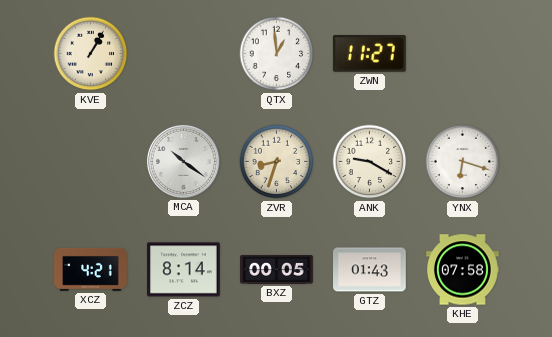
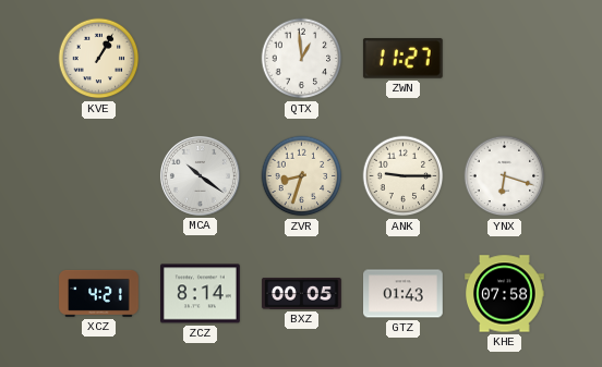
ANK: 9:20 -> 9:15
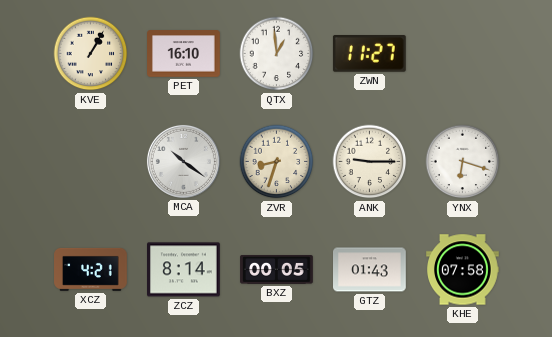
PET: none -> 16:10
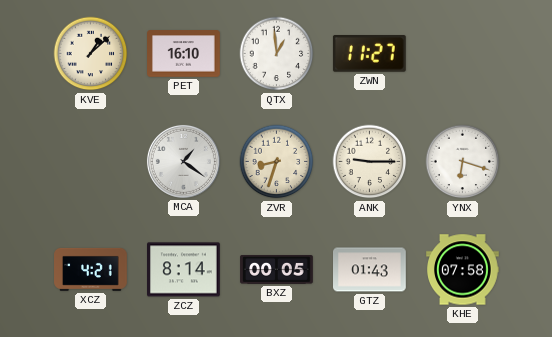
KVE: 1:05 -> 1:08
MCA: 10:21 -> 1:21
